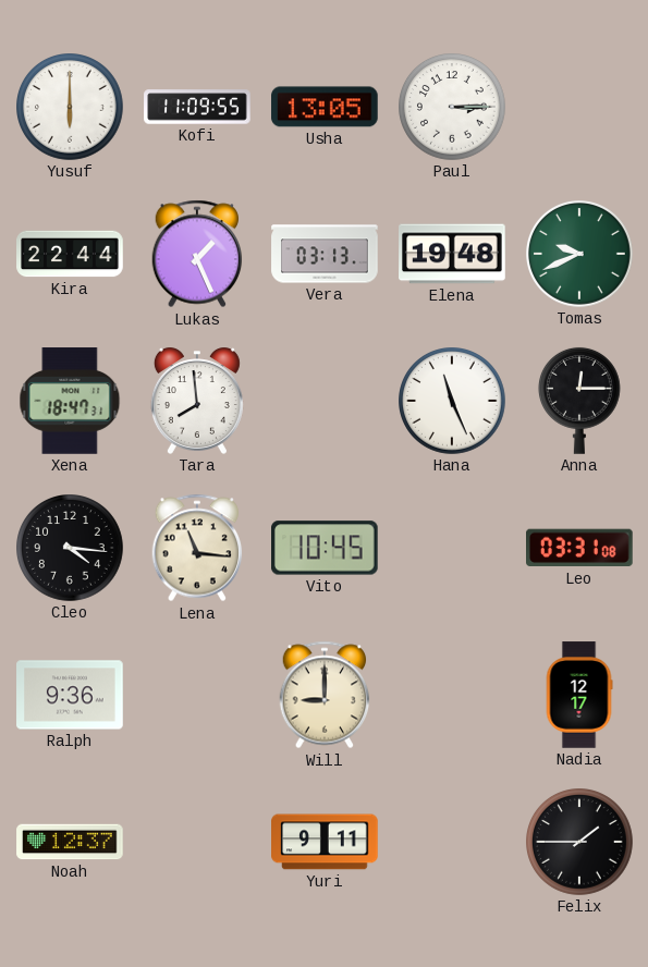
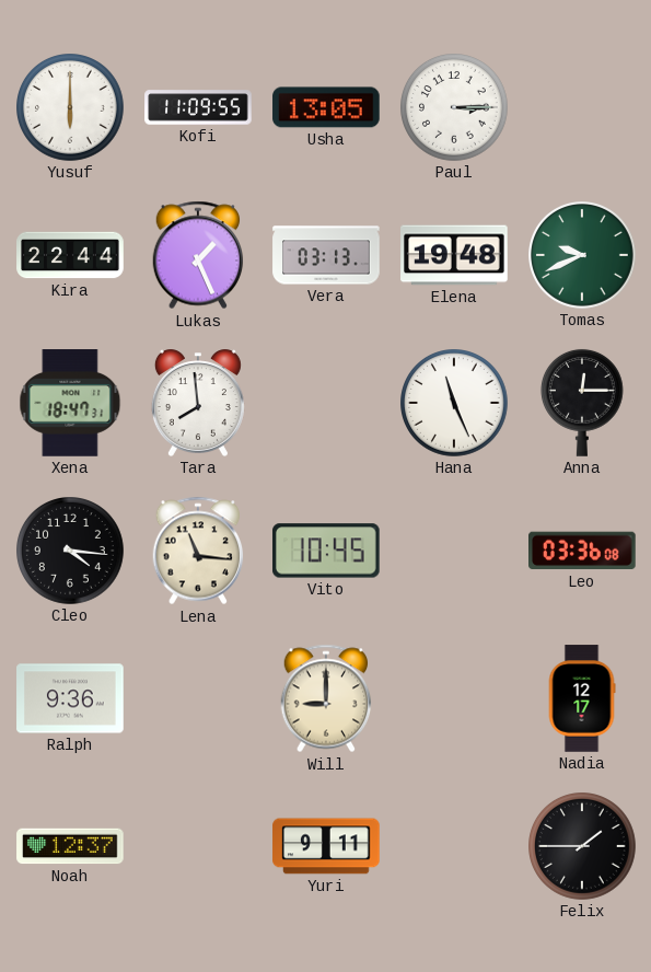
Leo: 03:31 -> 03:36
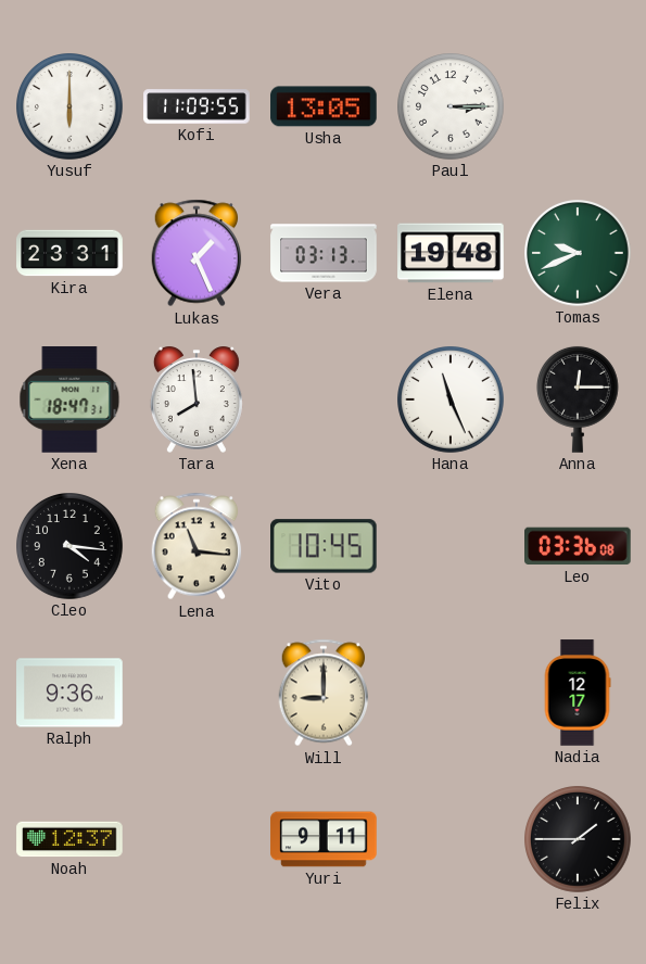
Kira: 22:44 -> 23:31
